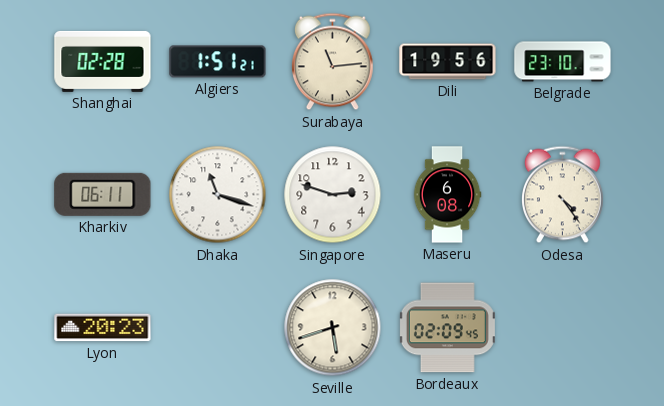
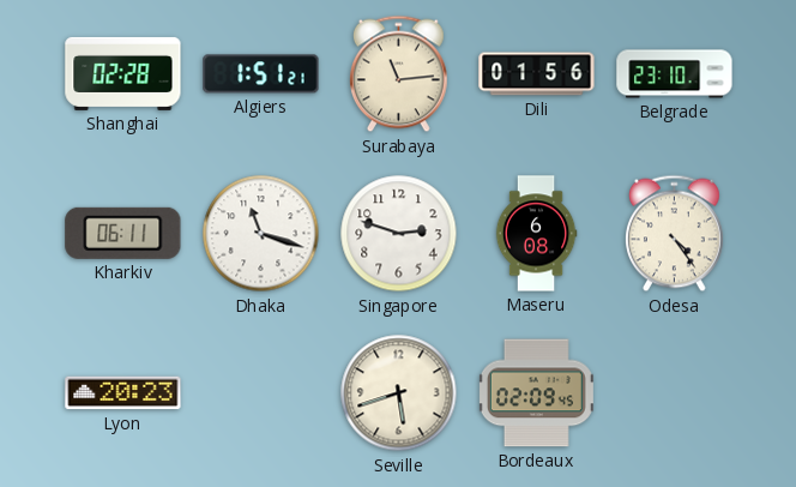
Dili: 19:56 -> 01:56
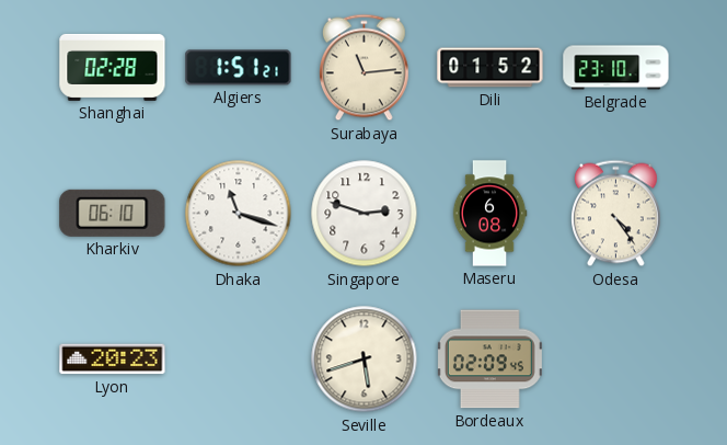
Dili: 01:56 -> 01:52
Kharkiv: 06:11 -> 06:10
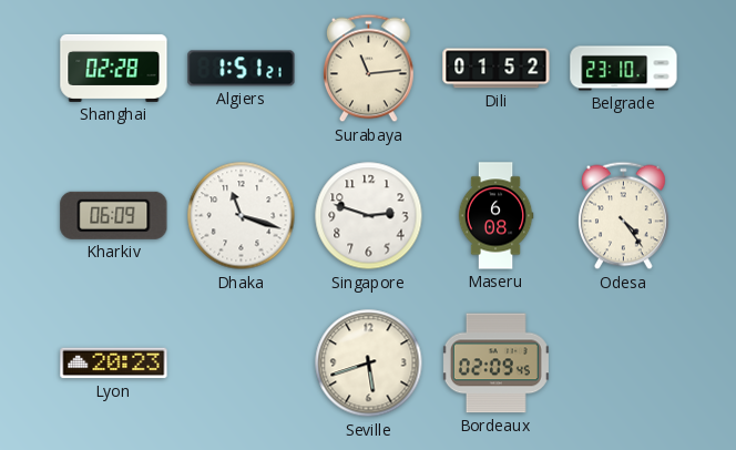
Kharkiv: 06:10 -> 06:09
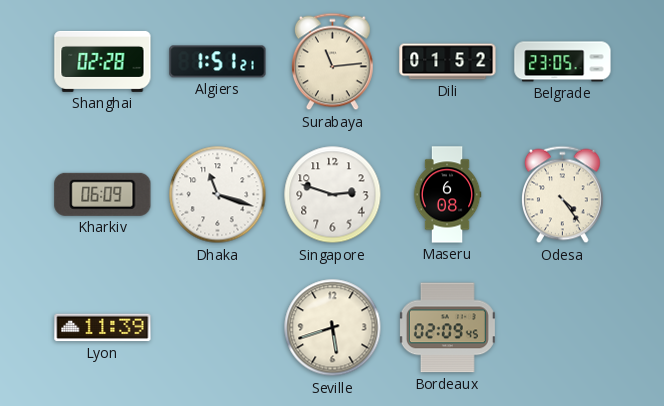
Belgrade: 23:10 -> 23:05
Lyon: 20:23 -> 11:39
